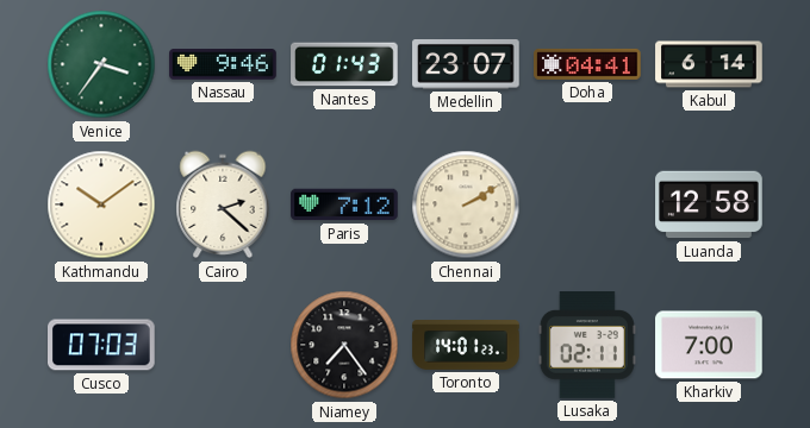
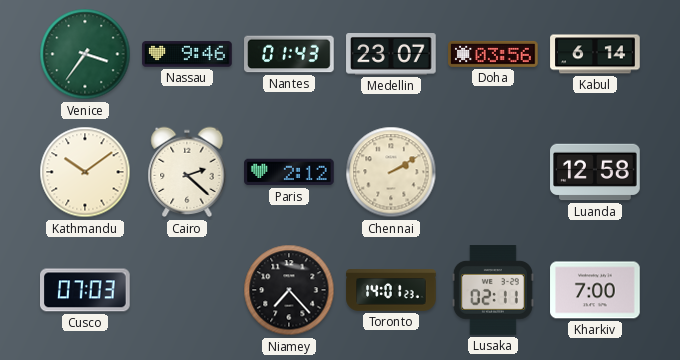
Doha: 04:41 -> 03:56
Paris: 7:12 -> 2:12
Niamey: 7:24 -> 7:23
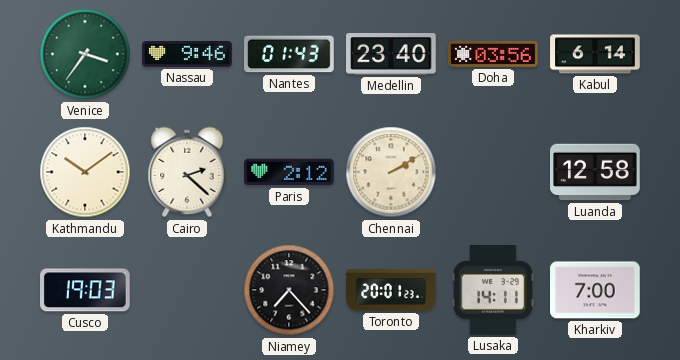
Medellin: 23:07 -> 23:40
Cusco: 07:03 -> 19:03
Toronto: 14:01 -> 20:01
Lusaka: 02:11 -> 14:11
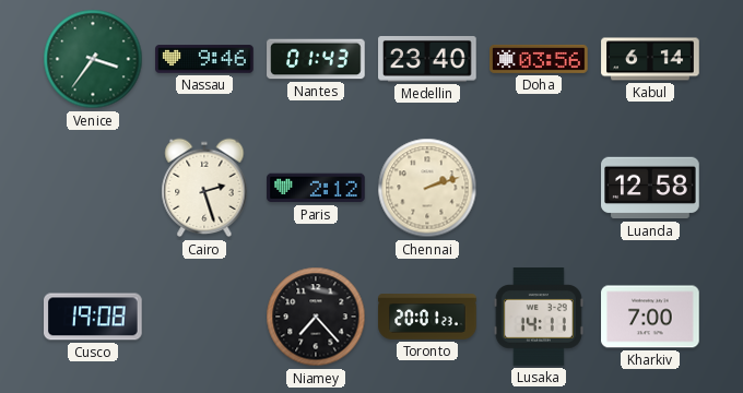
Kathmandu: 10:09 -> none
Cairo: 2:22 -> 2:27
Chennai: 2:10 -> 2:12
Cusco: 19:03 -> 19:08
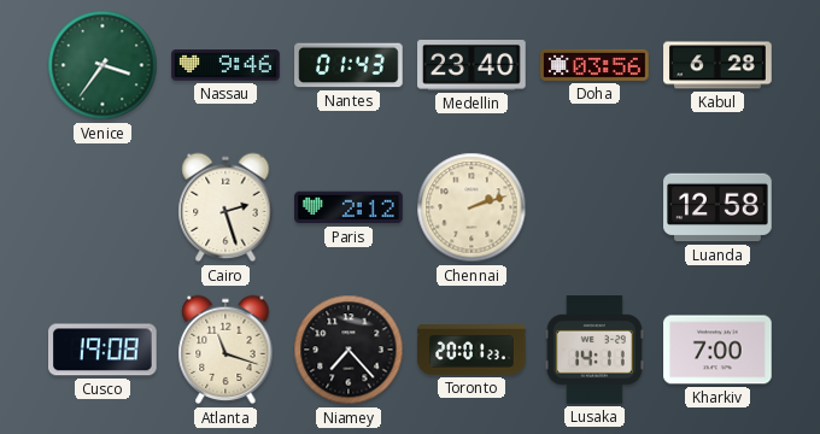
Kabul: 6:14 -> 6:28
Atlanta: none -> 11:18
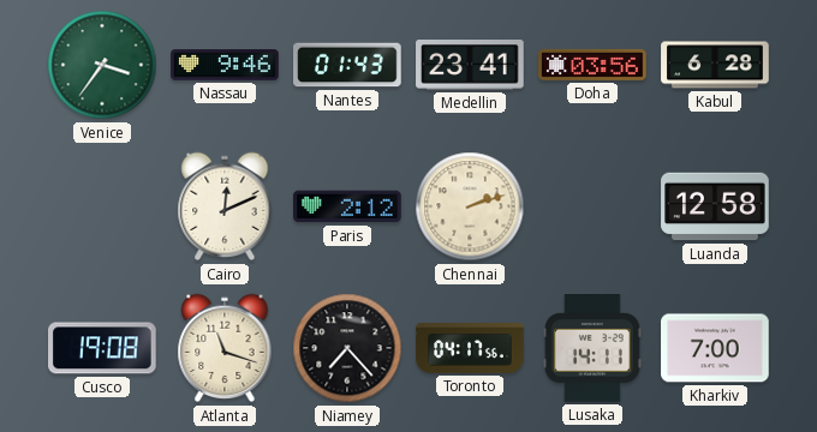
Medellin: 23:40 -> 23:41
Cairo: 2:27 -> 12:11
Toronto: 20:01 -> 04:17
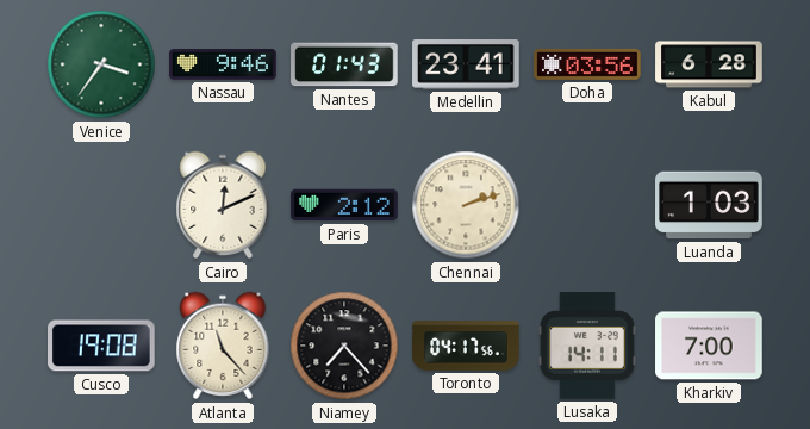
Luanda: 12:58 -> 1:03
Atlanta: 11:18 -> 11:23
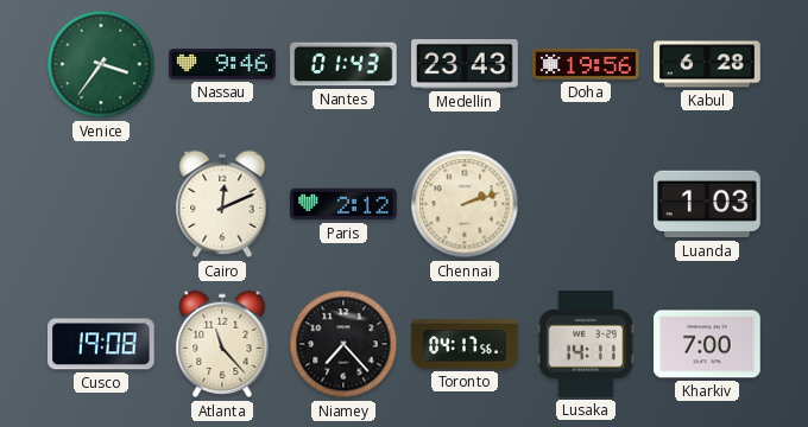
Medellin: 23:41 -> 23:43
Doha: 03:56 -> 19:56
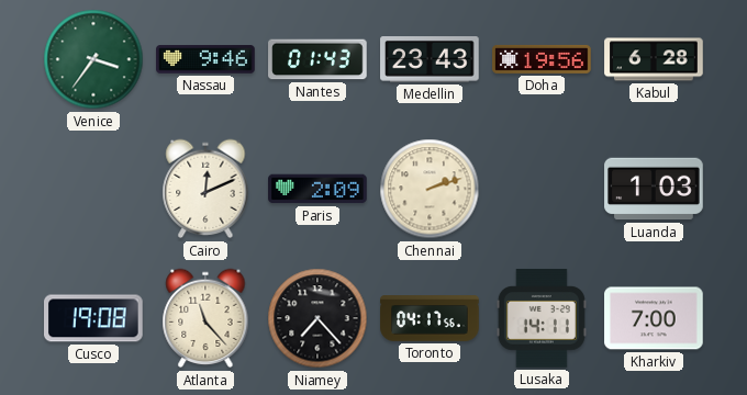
Paris: 2:12 -> 2:09
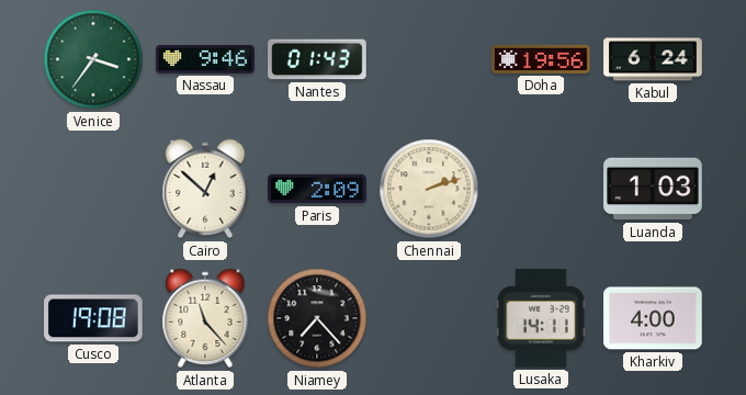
Medellin: 23:43 -> none
Kabul: 6:28 -> 6:24
Cairo: 12:11 -> 12:52
Toronto: 04:17 -> none
Kharkiv: 7:00 -> 4:00
